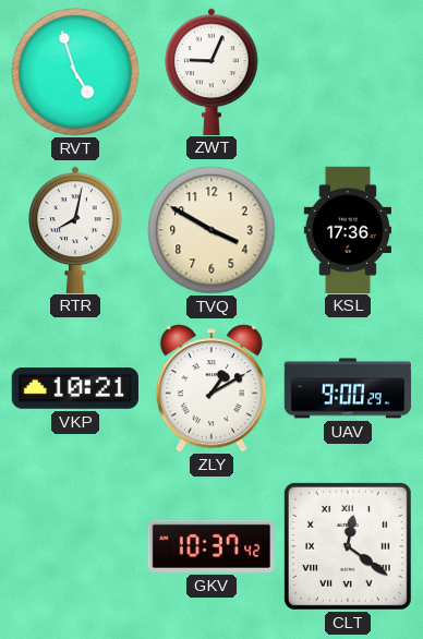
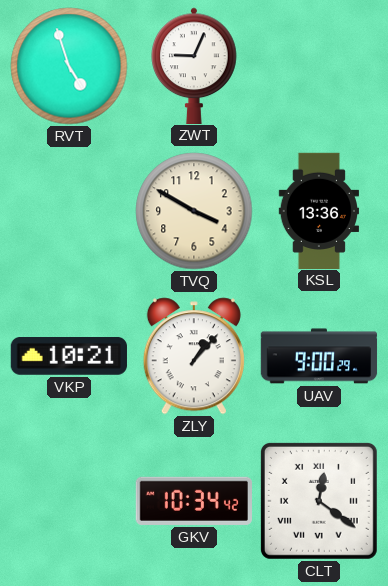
RTR: 8:02 -> none
KSL: 17:36 -> 13:36
ZLY: 1:10 -> 1:07
GKV: 10:37 -> 10:34
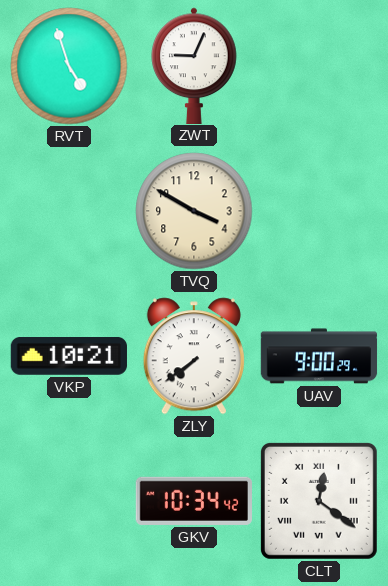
KSL: 13:36 -> none
ZLY: 1:07 -> 7:39
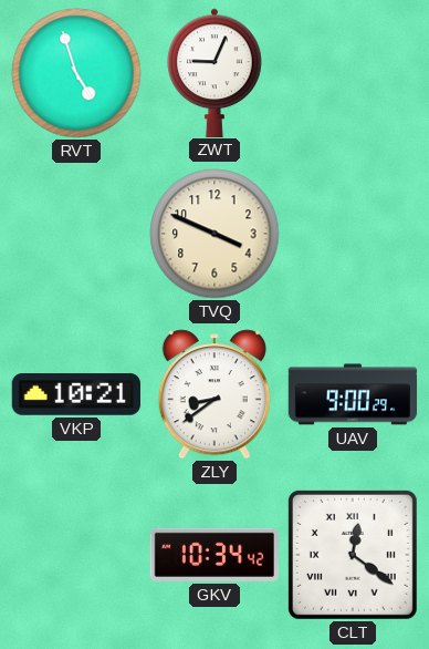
TVQ: 3:50 -> 3:49
ZLY: 7:39 -> 8:39
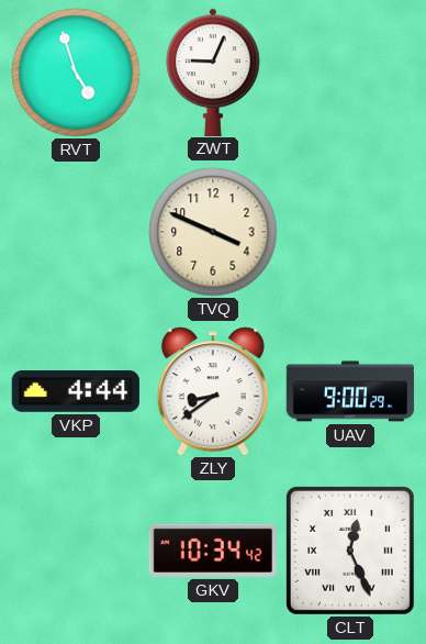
VKP: 10:21 -> 4:44
CLT: 12:21 -> 12:26
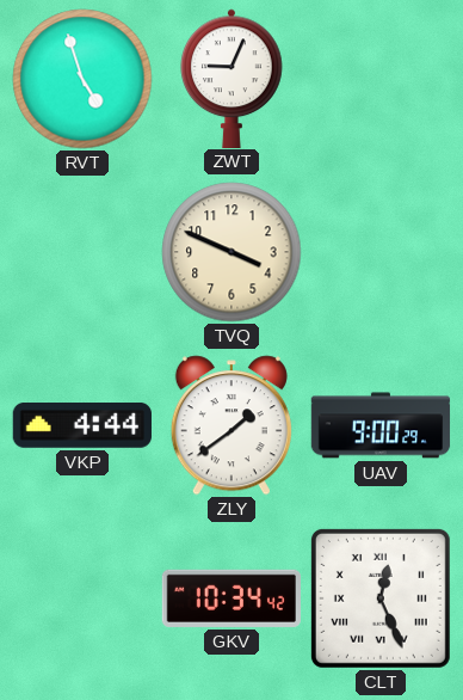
ZLY: 8:39 -> 1:39
